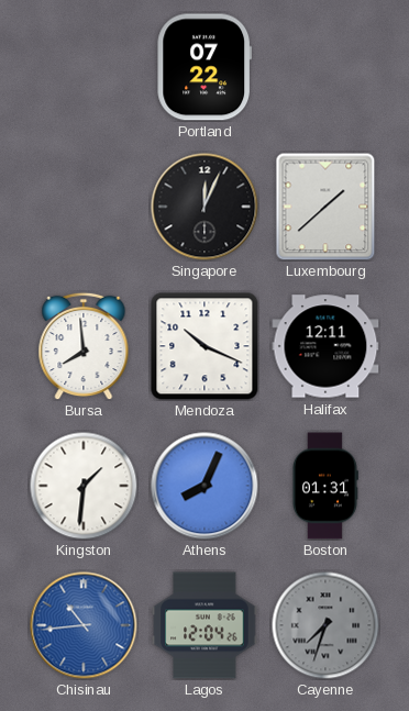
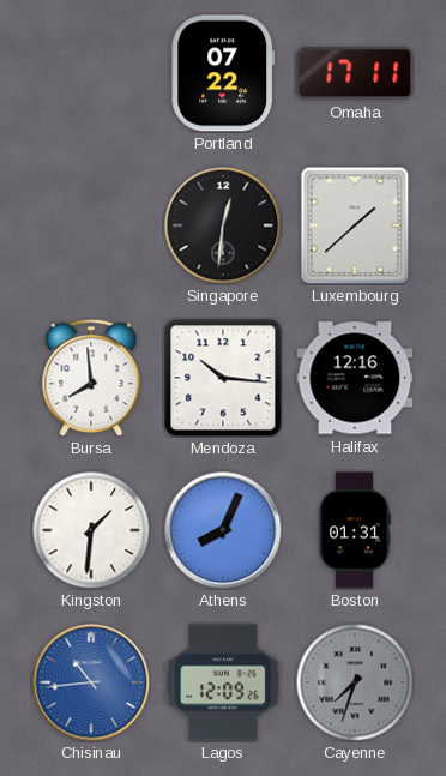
Omaha: none -> 17:11
Singapore: 12:04 -> 12:31
Mendoza: 10:19 -> 10:16
Halifax: 12:11 -> 12:16
Lagos: 12:04 -> 12:09
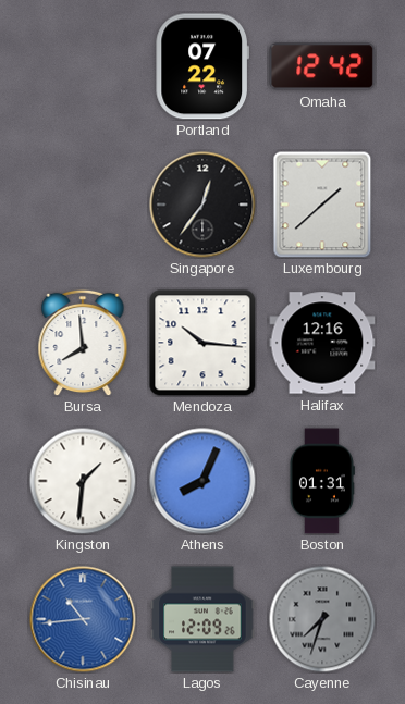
Omaha: 17:11 -> 12:42
Singapore: 12:31 -> 12:36
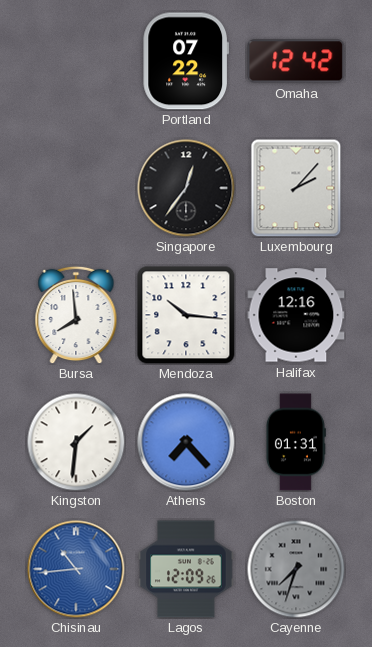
Luxembourg: 1:38 -> 2:07
Athens: 8:04 -> 7:23
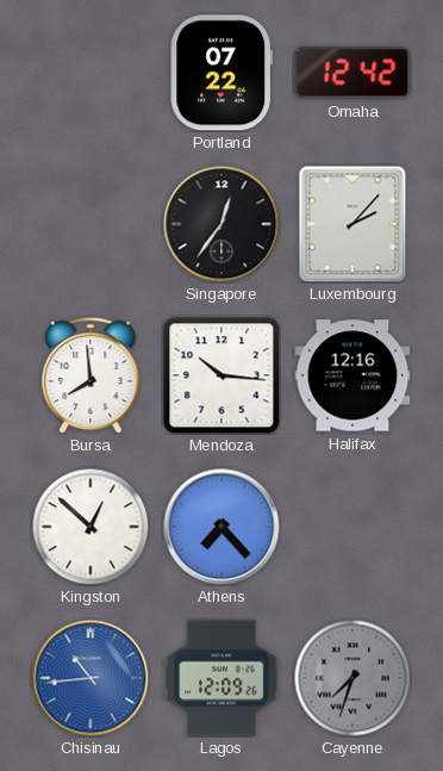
Kingston: 1:31 -> 12:52
Boston: 01:31 -> none
